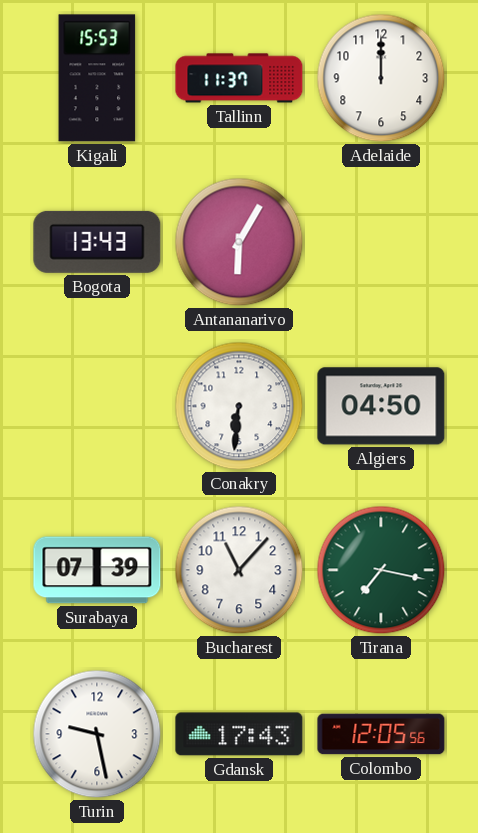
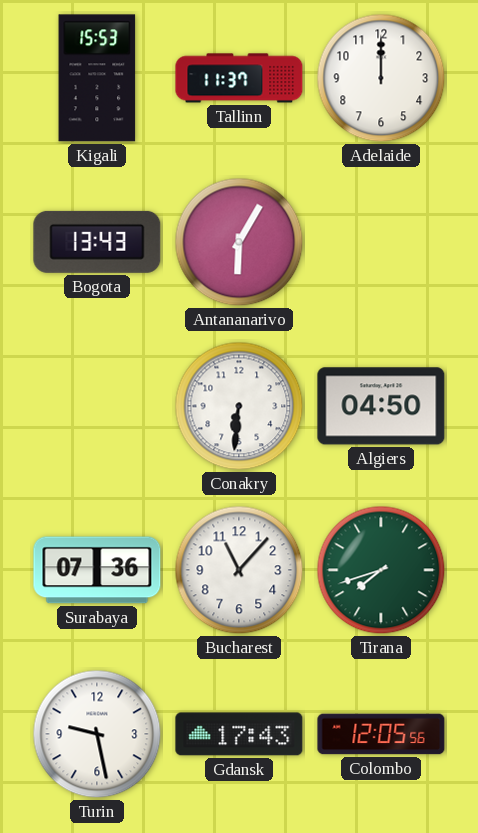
Surabaya: 07:39 -> 07:36
Tirana: 7:17 -> 7:42
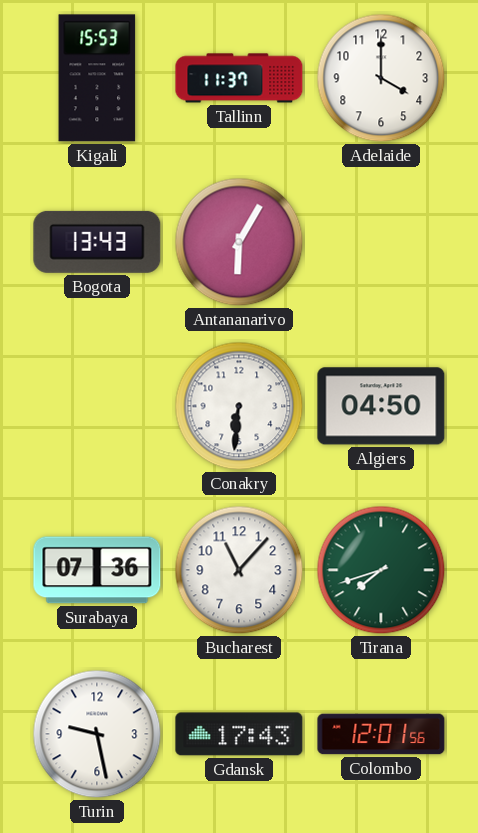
Adelaide: 12:00 -> 4:00
Colombo: 12:05 -> 12:01
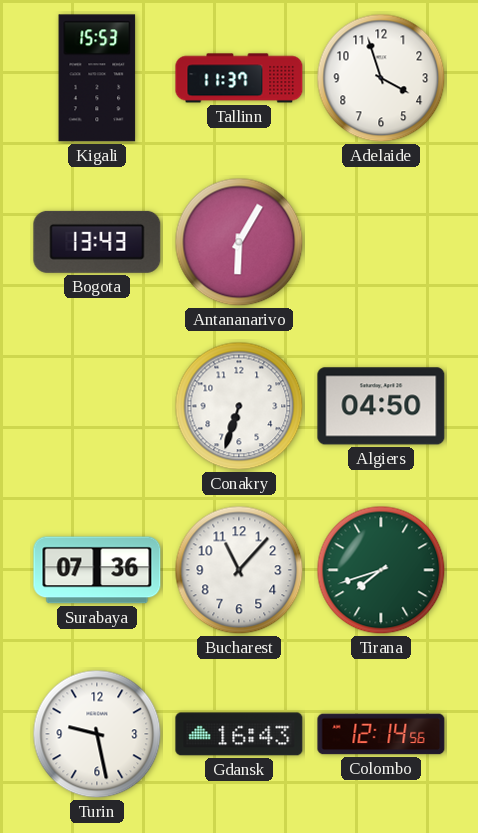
Adelaide: 4:00 -> 3:57
Conakry: 6:31 -> 6:33
Gdansk: 17:43 -> 16:43
Colombo: 12:01 -> 12:14
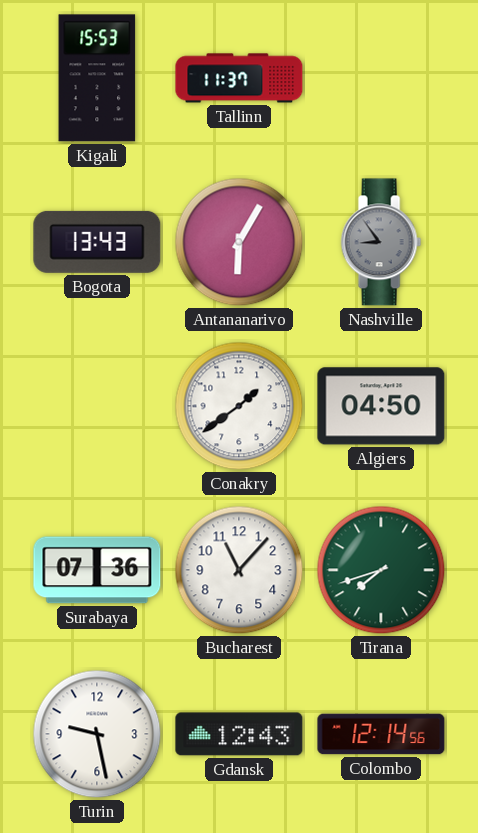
Adelaide: 3:57 -> none
Nashville: none -> 8:54
Conakry: 6:33 -> 1:39
Gdansk: 16:43 -> 12:43
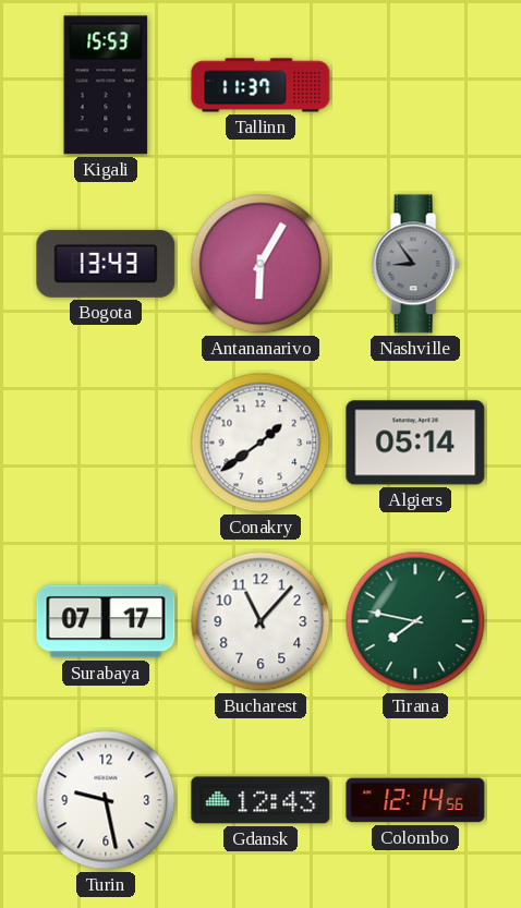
Algiers: 04:50 -> 05:14
Surabaya: 07:36 -> 07:17
Tirana: 7:42 -> 7:47
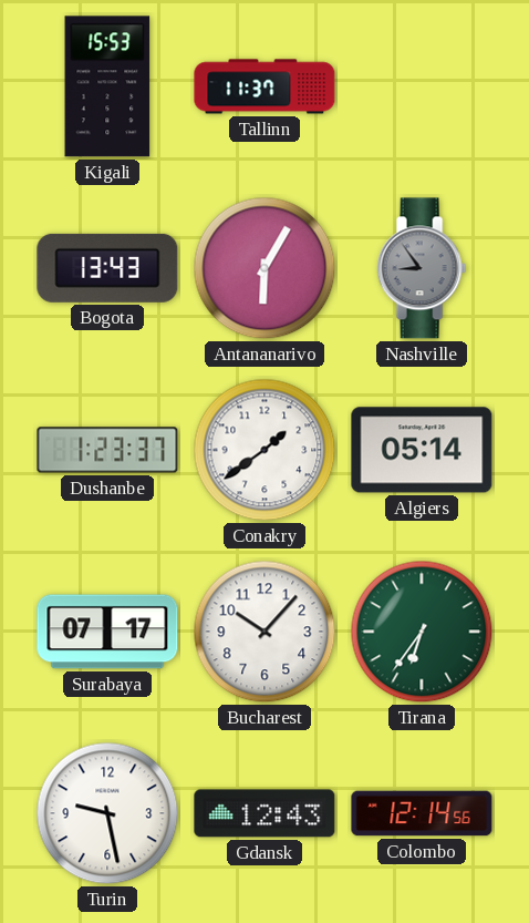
Dushanbe: none -> 1:23
Bucharest: 11:07 -> 10:07
Tirana: 7:47 -> 6:36
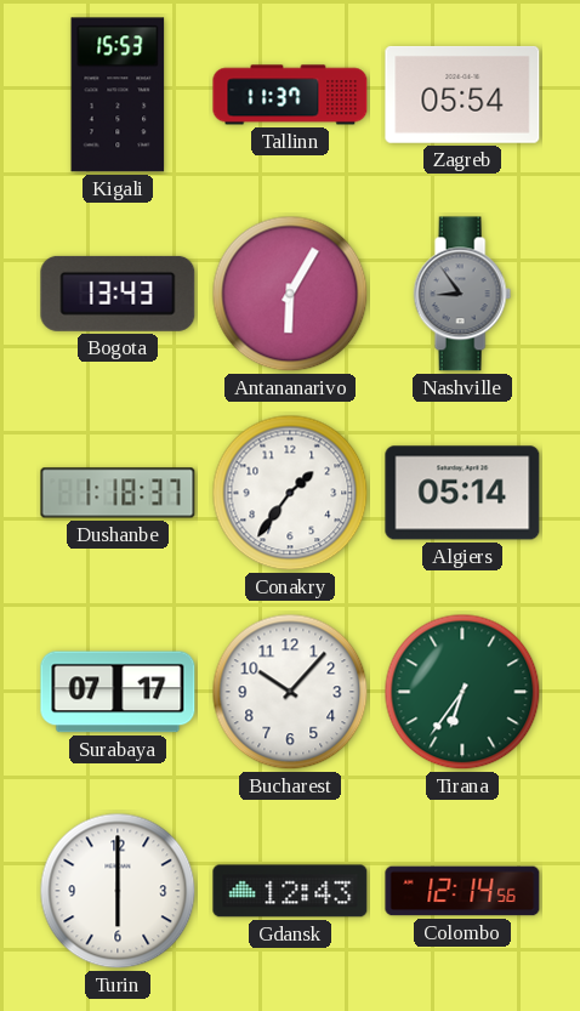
Zagreb: none -> 05:54
Dushanbe: 1:23 -> 1:18
Conakry: 1:39 -> 1:36
Turin: 9:28 -> 6:00
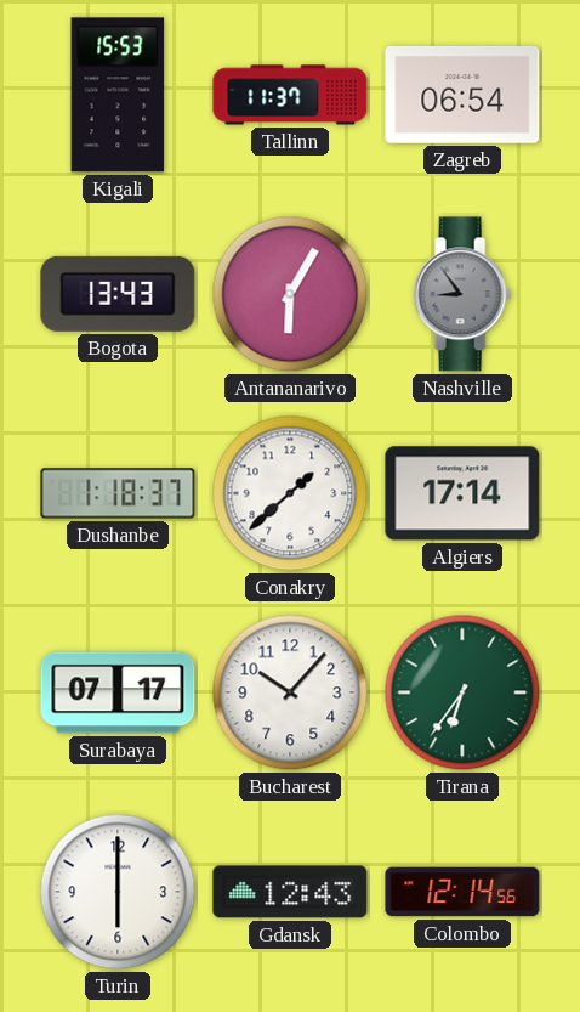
Zagreb: 05:54 -> 06:54
Conakry: 1:36 -> 1:38
Algiers: 05:14 -> 17:14
